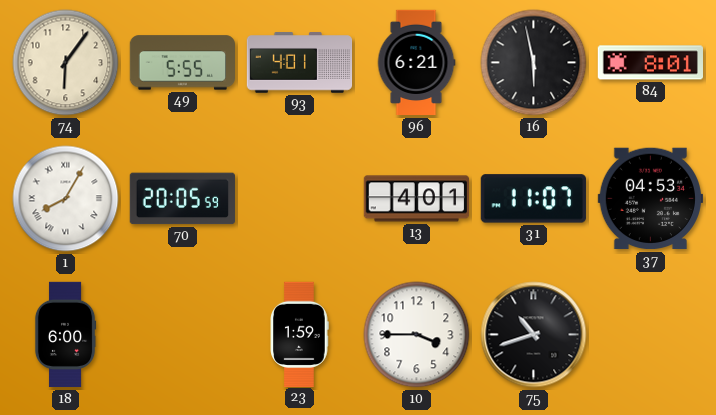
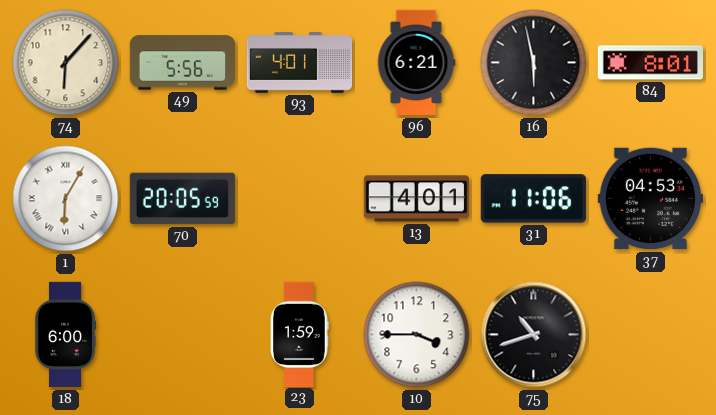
74: 6:06 -> 6:07
49: 5:55 -> 5:56
1: 8:05 -> 6:05
31: 11:07 -> 11:06
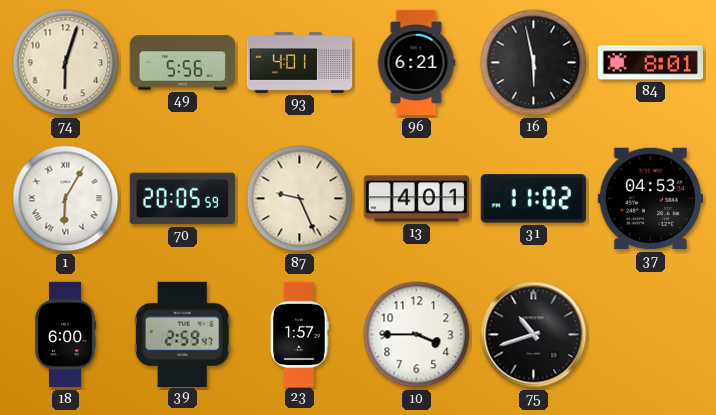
74: 6:07 -> 6:03
87: none -> 9:26
31: 11:06 -> 11:02
39: none -> 2:59
23: 1:59 -> 1:57
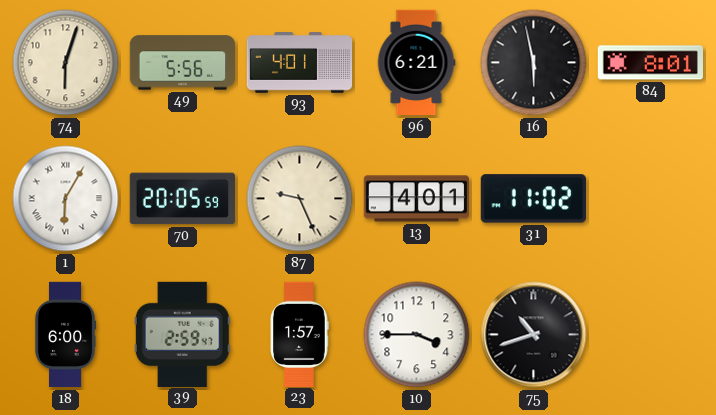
37: 04:53 -> none
